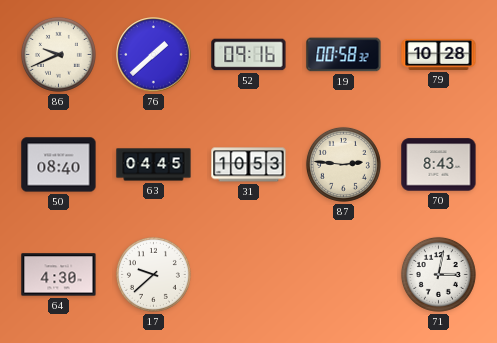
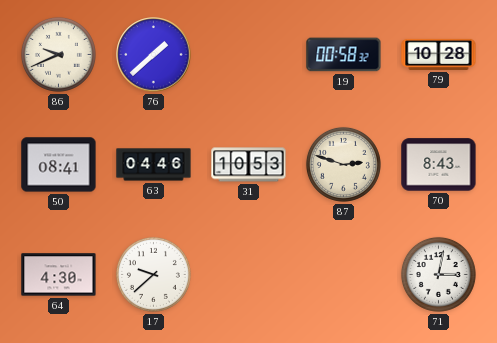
52: 09:16 -> none
50: 08:40 -> 08:41
63: 04:45 -> 04:46
87: 2:46 -> 2:48
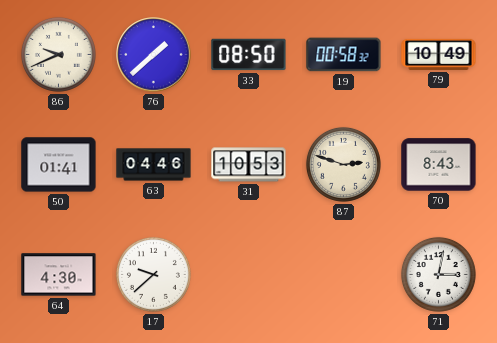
33: none -> 08:50
79: 10:28 -> 10:49
50: 08:41 -> 01:41
